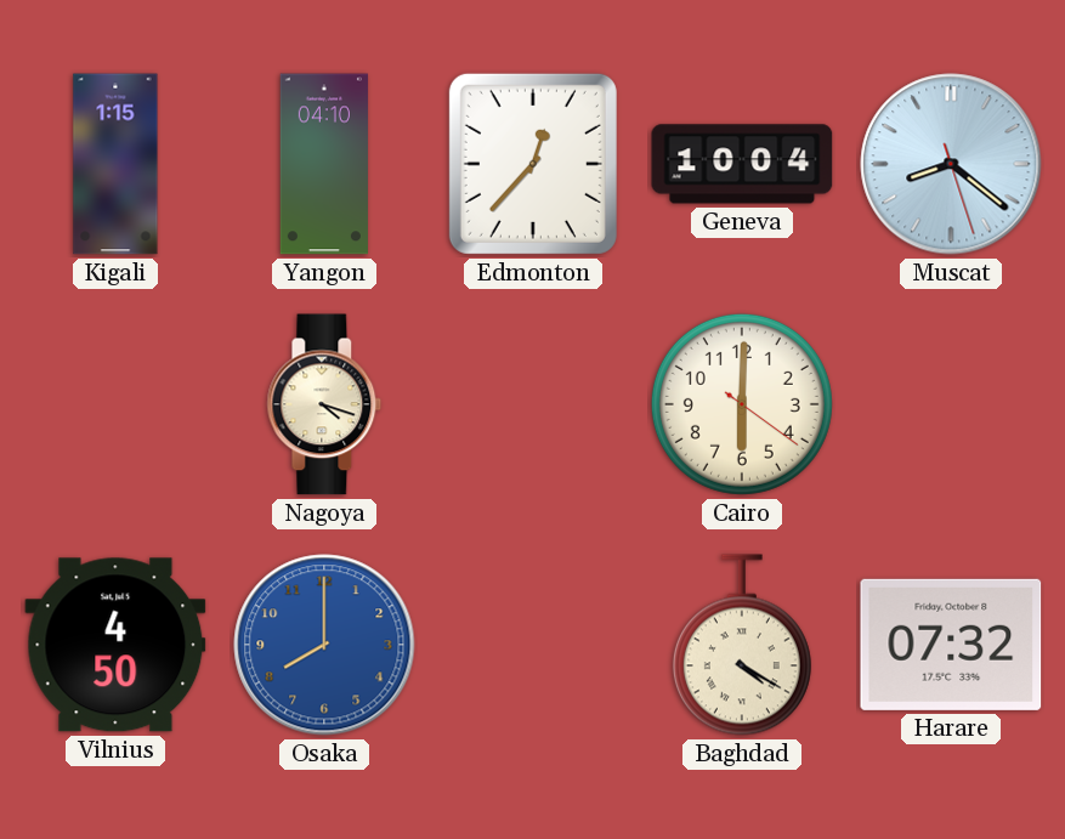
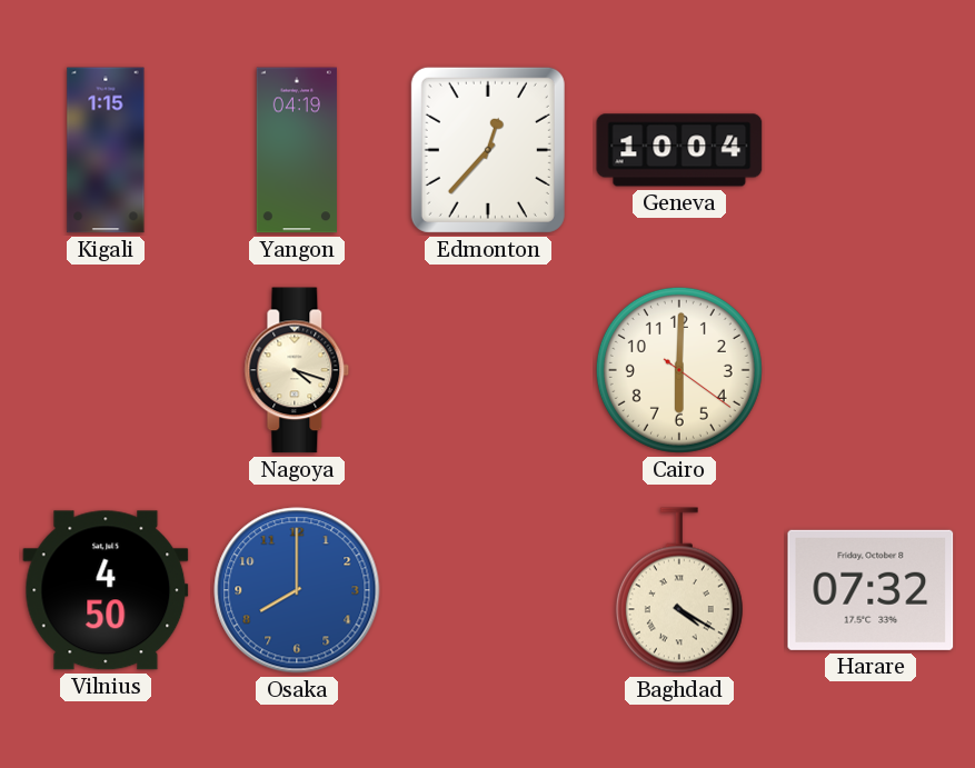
Yangon: 04:10 -> 04:19
Muscat: 8:21 -> none
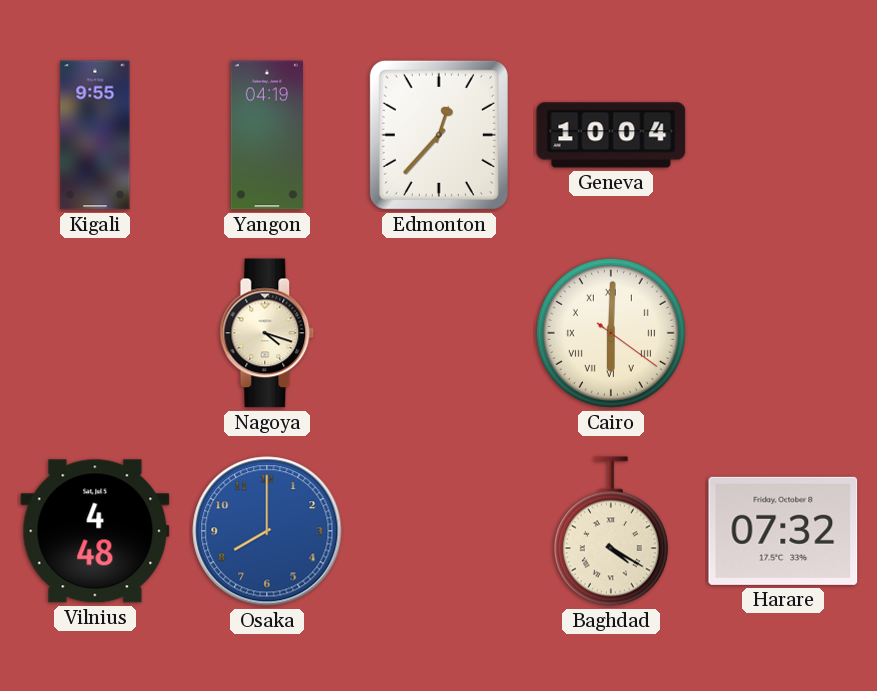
Kigali: 1:15 -> 9:55
Cairo numerals: Arabic -> Roman
Vilnius: 4:50 -> 4:48
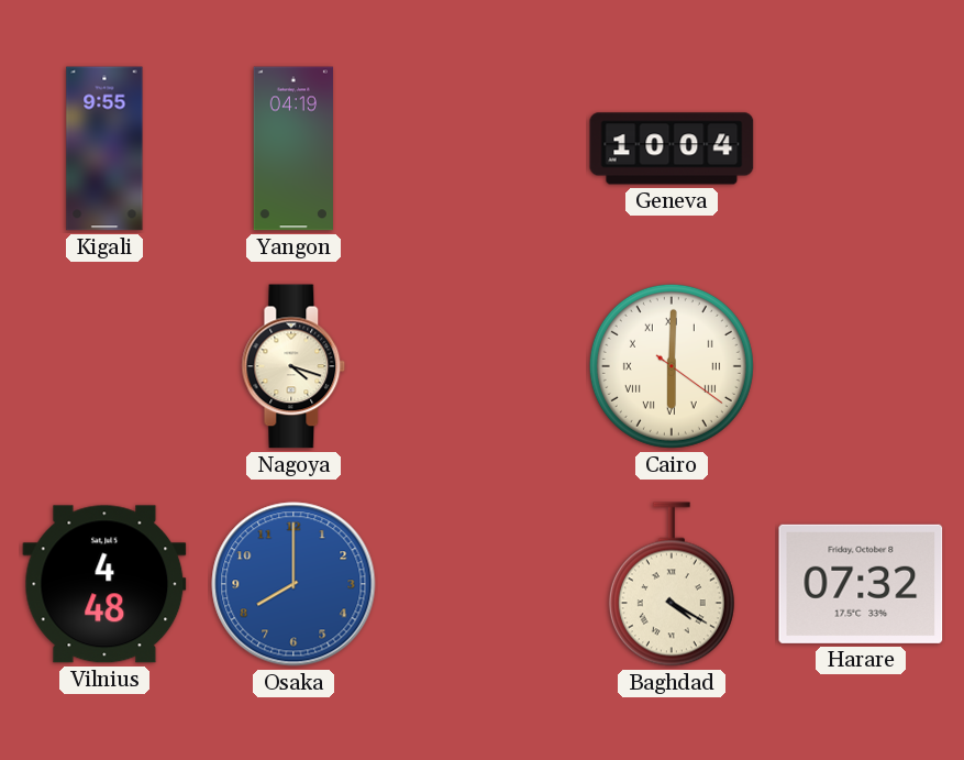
Edmonton: 12:37 -> none
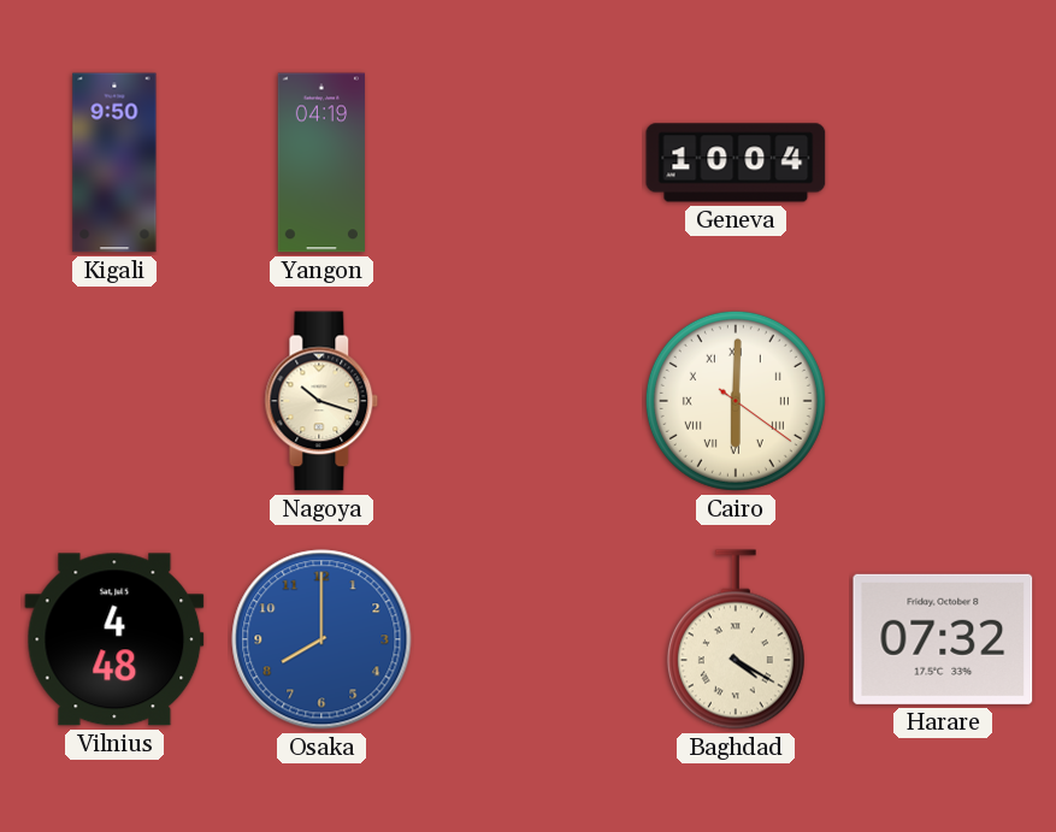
Kigali: 9:55 -> 9:50
Nagoya: 4:18 -> 10:18
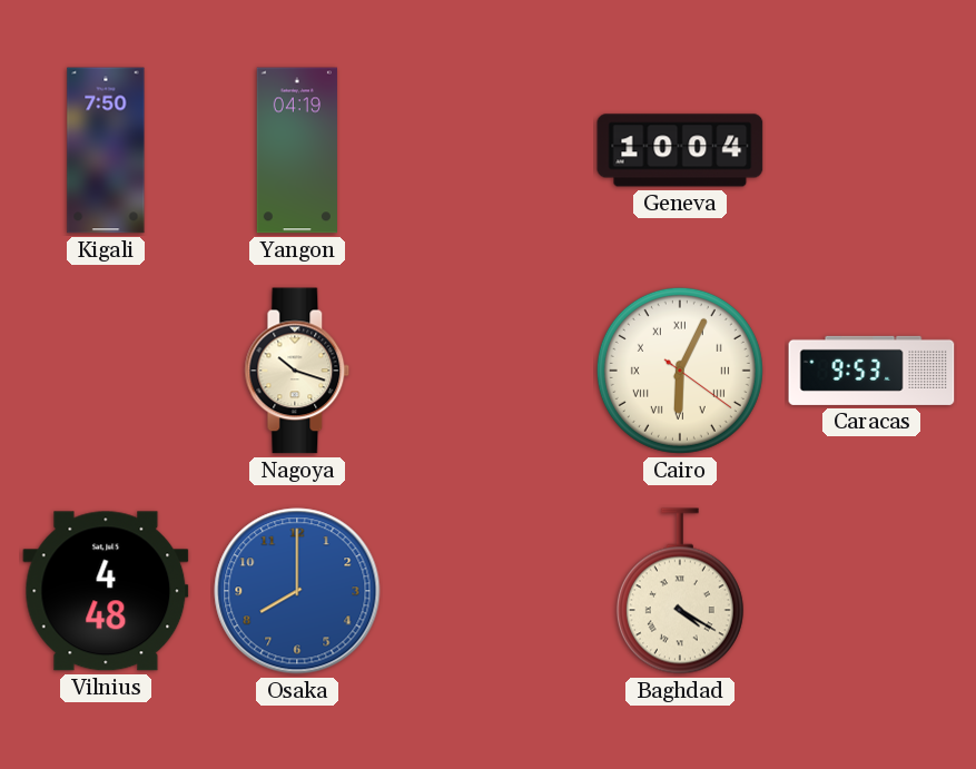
Kigali: 9:50 -> 7:50
Cairo: 6:00 -> 6:04
Caracas: none -> 9:53
Harare: 07:32 -> none
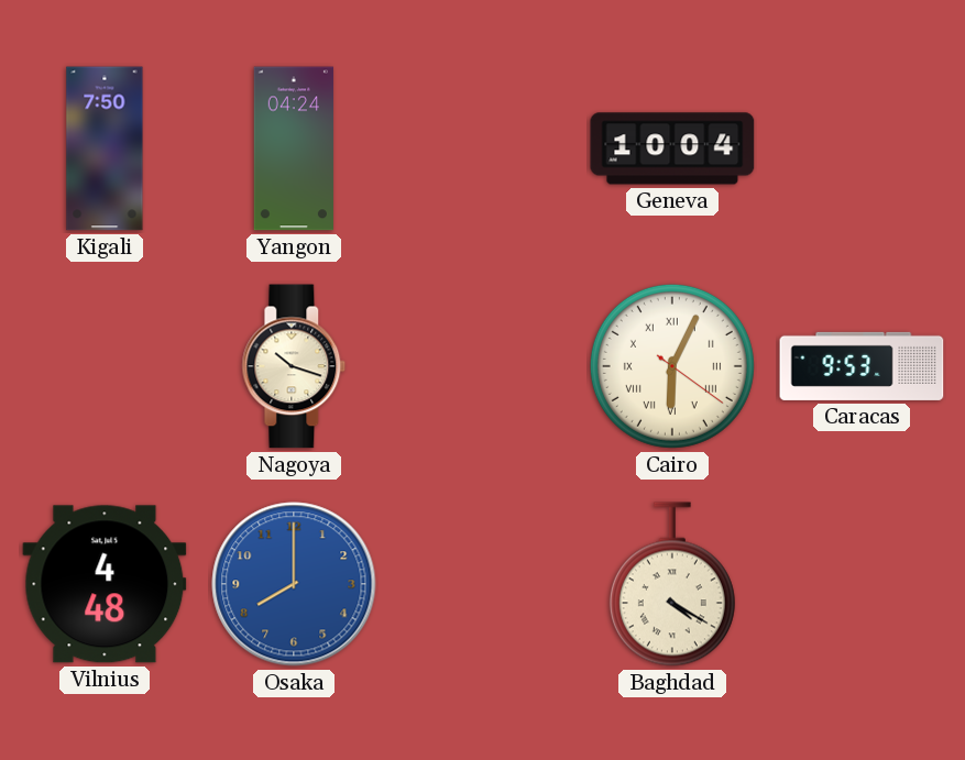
Yangon: 04:19 -> 04:24
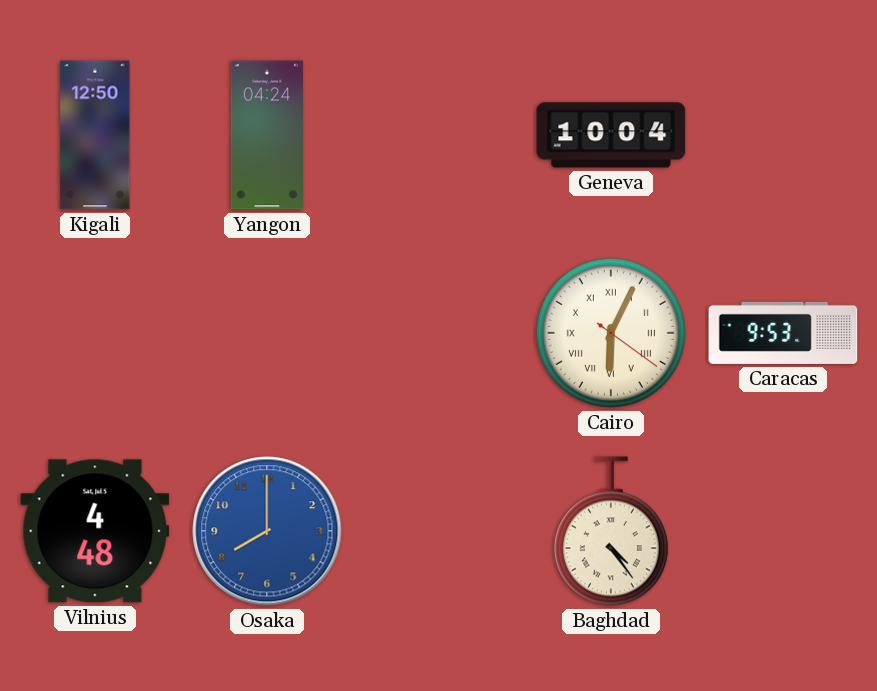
Kigali: 7:50 -> 12:50
Nagoya: 10:18 -> none
Baghdad: 4:20 -> 4:24
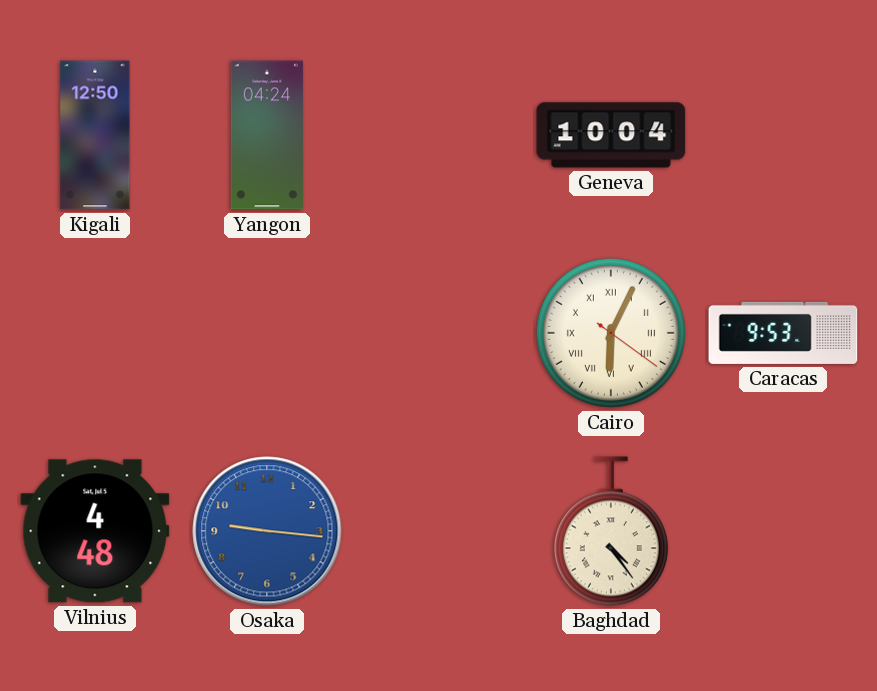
Osaka: 8:00 -> 9:16
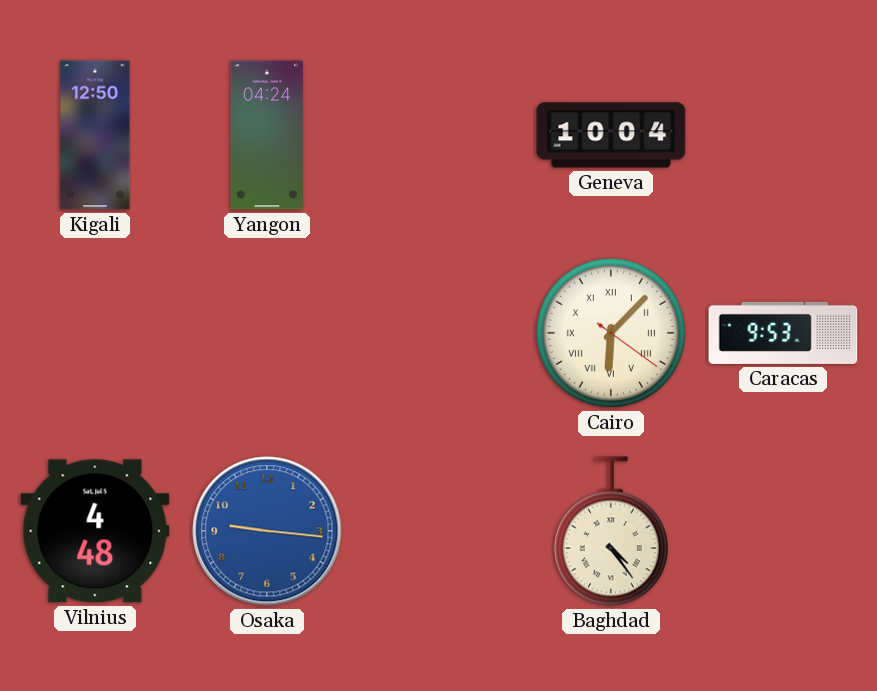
Cairo: 6:04 -> 6:07
